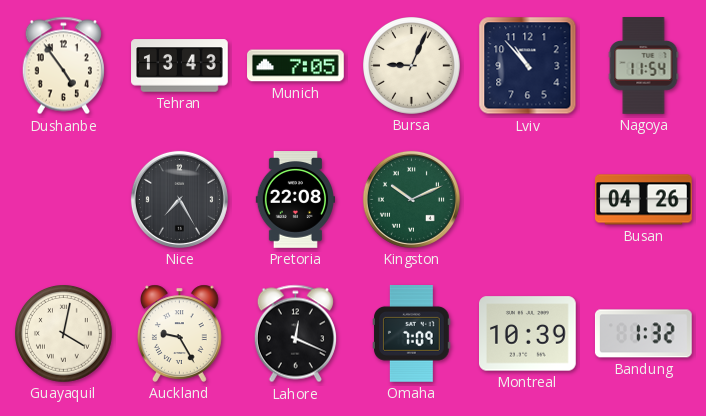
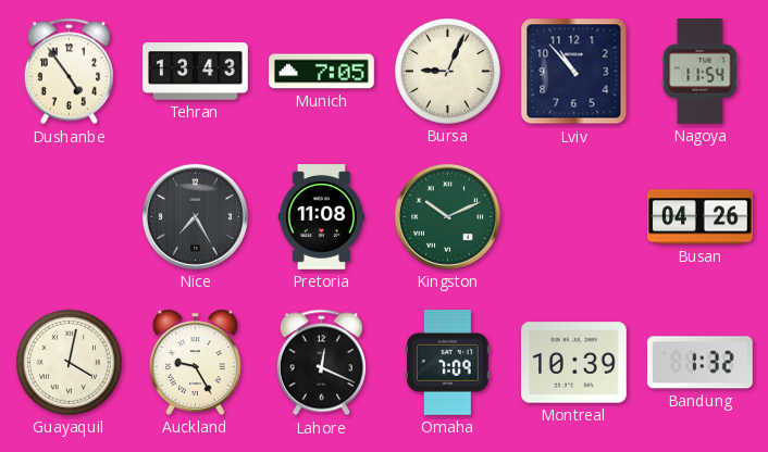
Pretoria: 22:08 -> 11:08
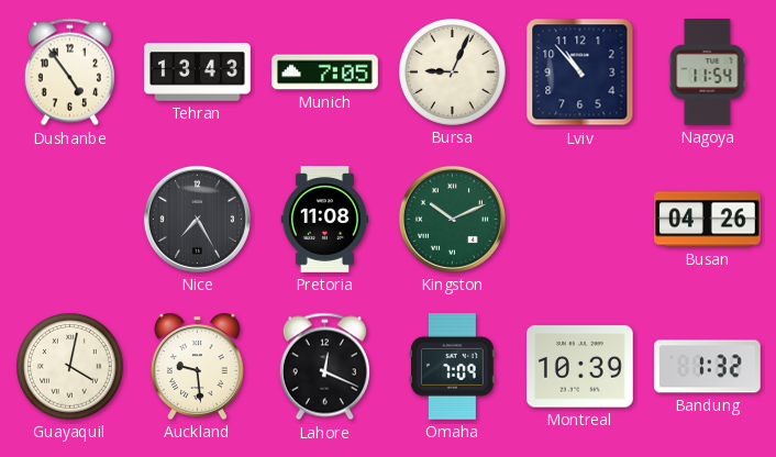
Auckland: 9:25 -> 9:29
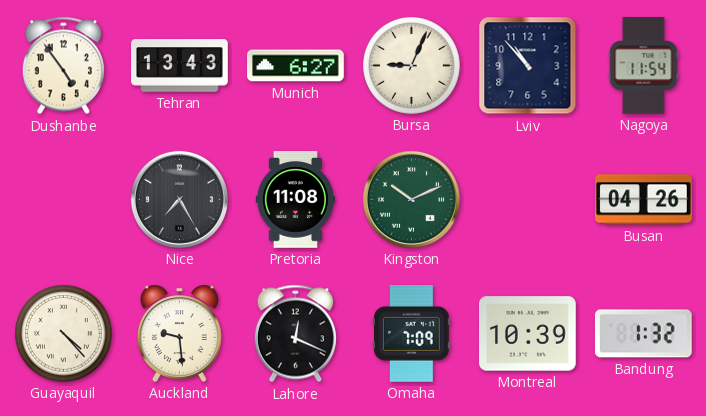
Munich: 7:05 -> 6:27
Guayaquil: 4:02 -> 4:23
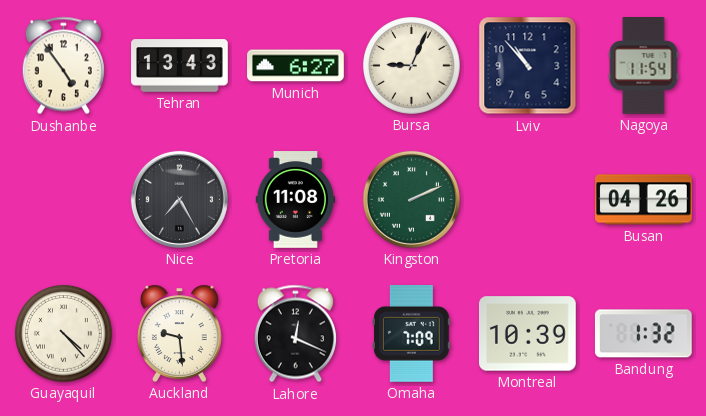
Kingston: 10:11 -> 2:11
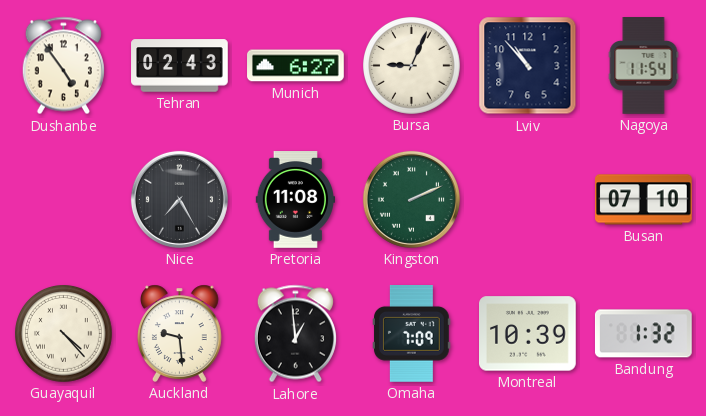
Tehran: 13:43 -> 02:43
Busan: 04:26 -> 07:10
Lahore: 12:19 -> 12:59
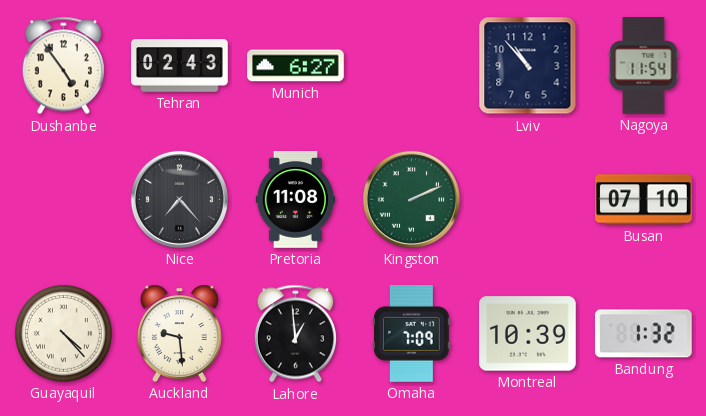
Bursa: 9:04 -> none
Nice: 7:25 -> 7:23
